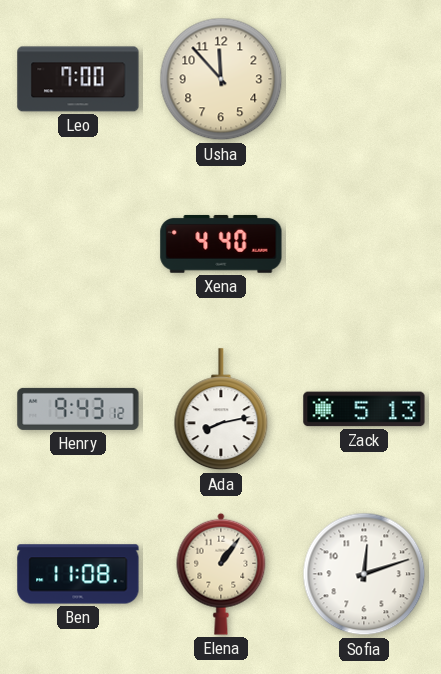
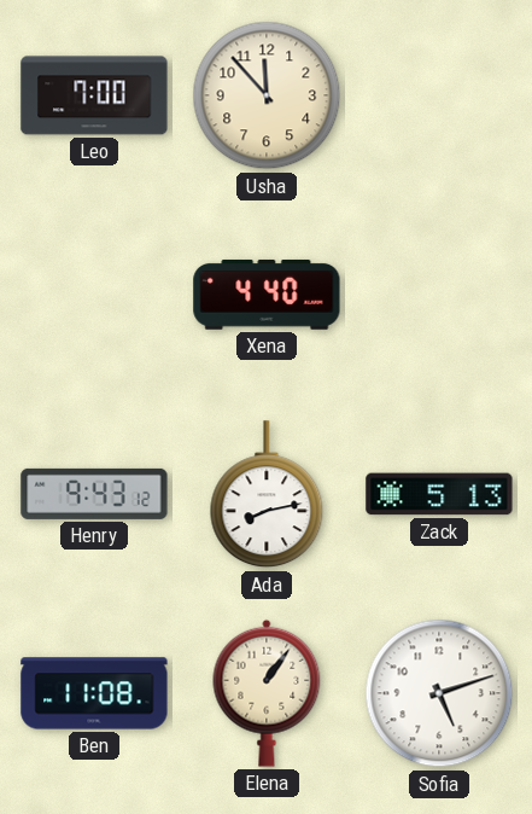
Sofia: 12:12 -> 5:12
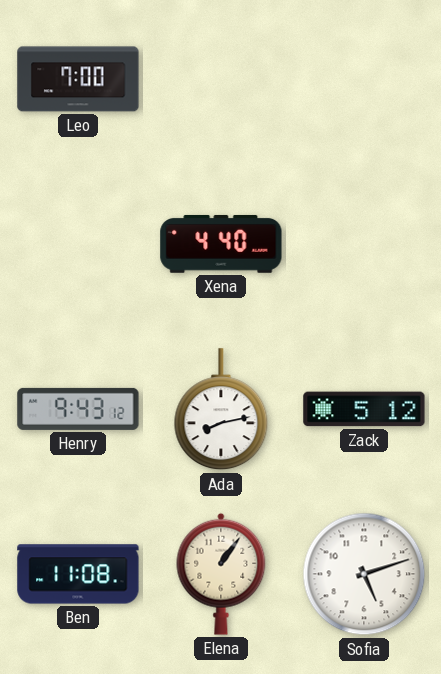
Usha: 11:53 -> none
Zack: 5:13 -> 5:12
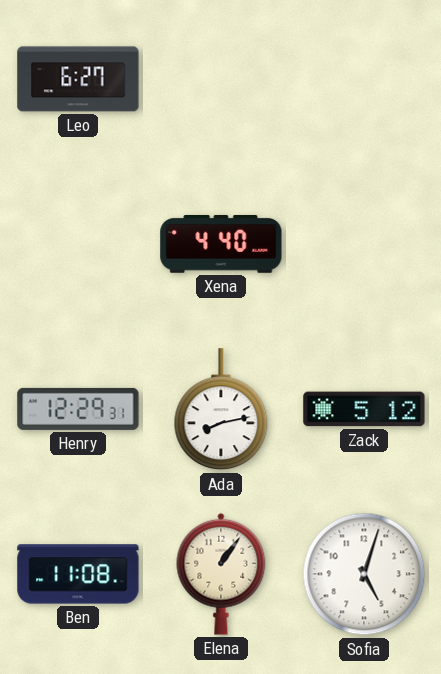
Leo: 7:00 -> 6:27
Henry: 9:43 -> 12:29
Sofia: 5:12 -> 5:03
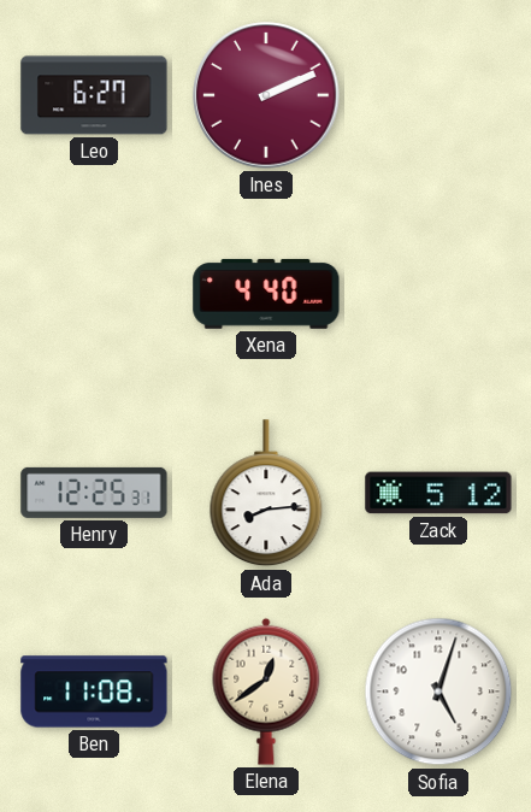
Ines: none -> 2:11
Henry: 12:29 -> 12:25
Ada: 8:13 -> 8:14
Elena: 1:06 -> 12:39
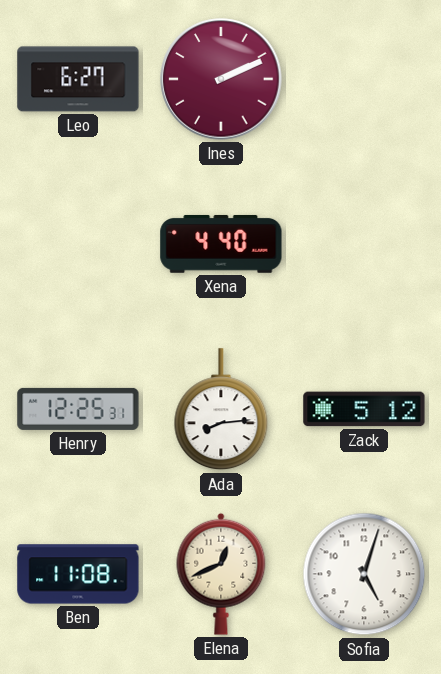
Elena: 12:39 -> 12:41
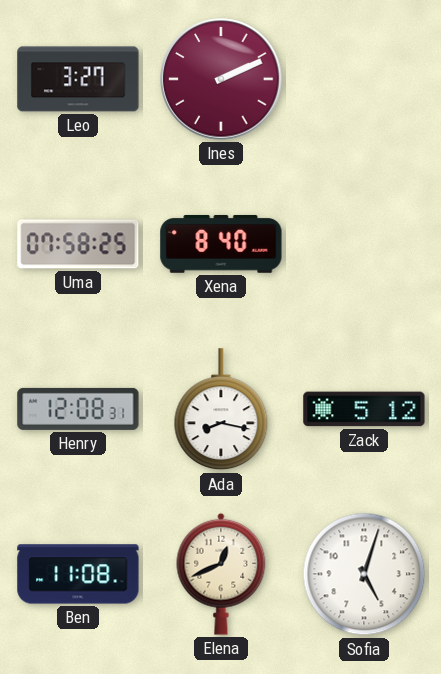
Leo: 6:27 -> 3:27
Uma: none -> 07:58
Xena: 4:40 -> 8:40
Henry: 12:25 -> 12:08
Ada: 8:14 -> 8:17
